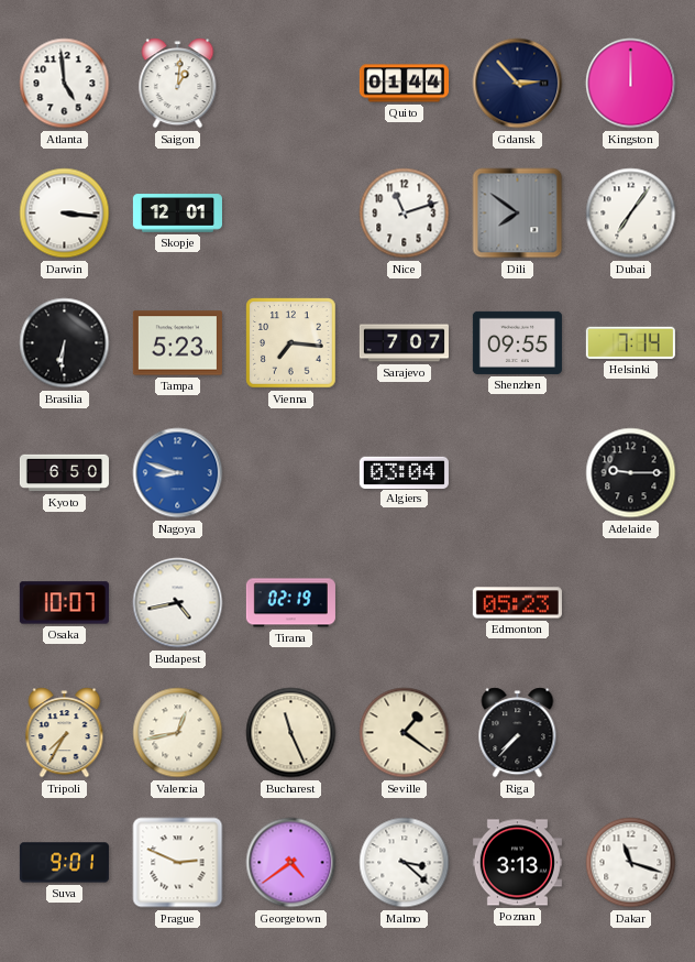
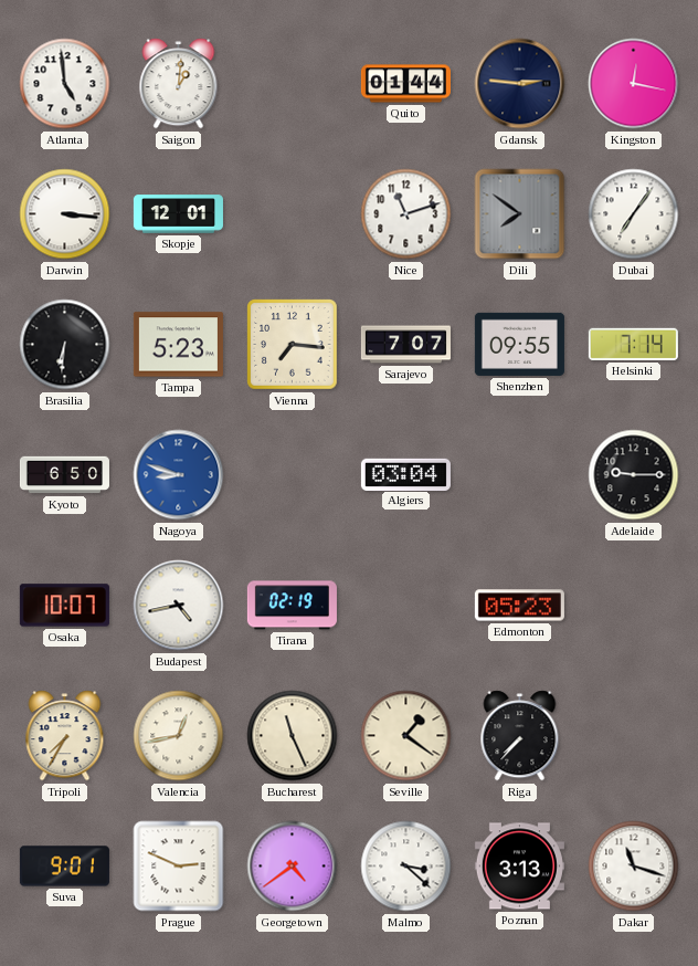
Gdansk: 2:53 -> 2:46
Kingston: 12:00 -> 12:17
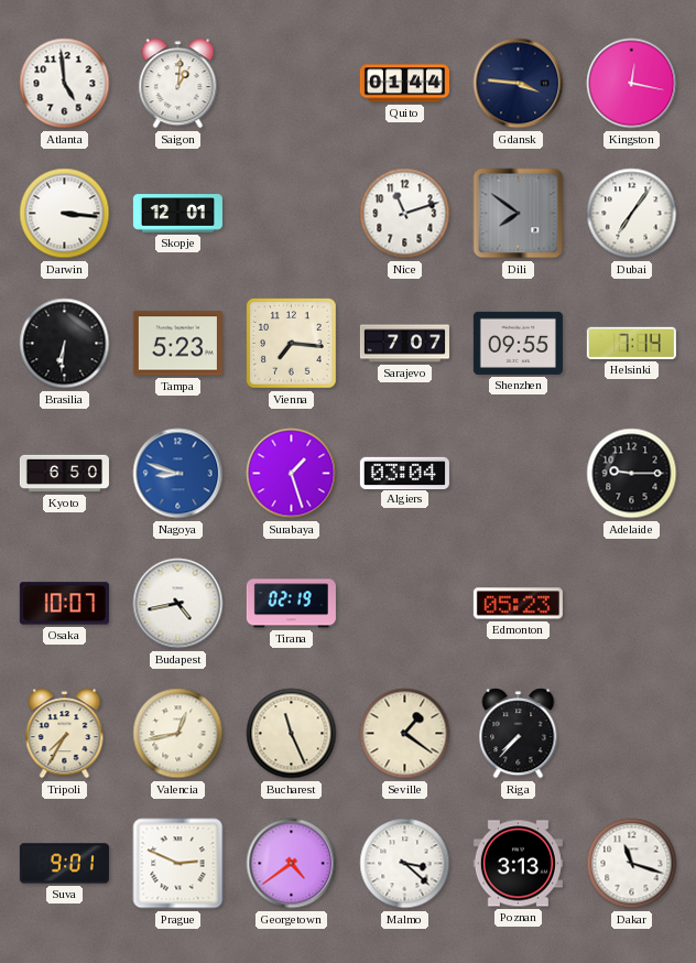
Gdansk: 2:46 -> 3:46
Surabaya: none -> 1:27
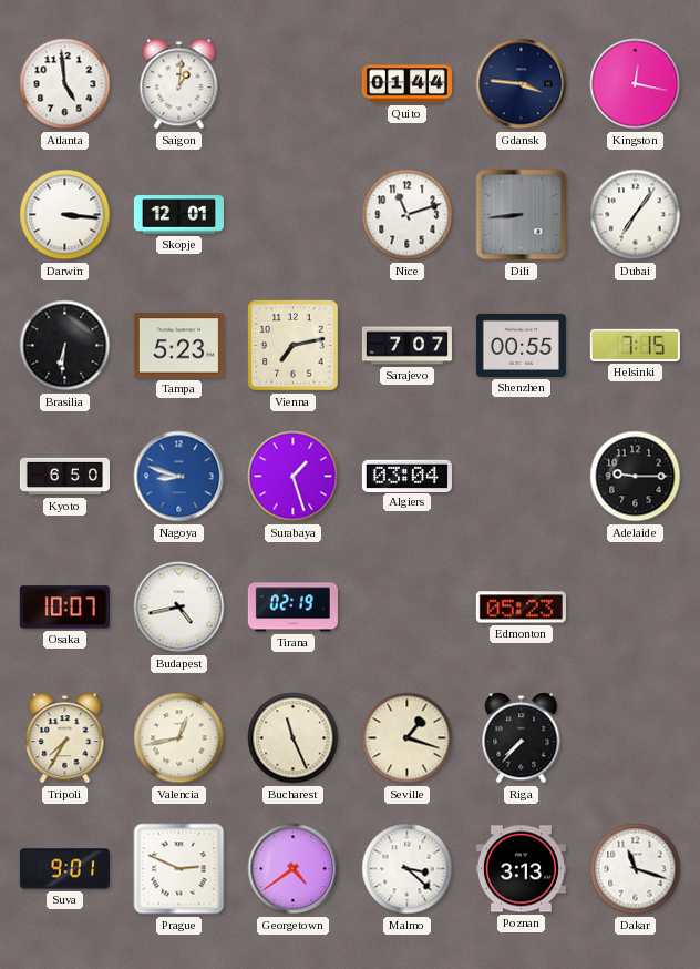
Dili: 7:51 -> 8:44
Vienna: 7:16 -> 7:13
Shenzhen: 09:55 -> 00:55
Helsinki: 7:14 -> 7:15
Seville: 1:21 -> 1:18
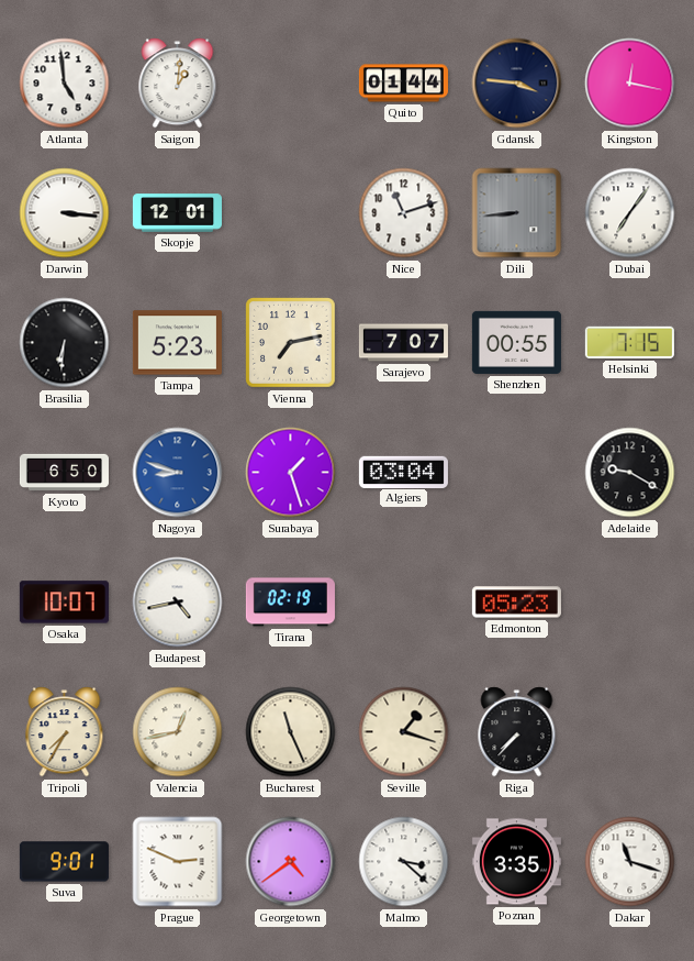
Adelaide: 9:15 -> 9:20
Poznan: 3:13 -> 3:35
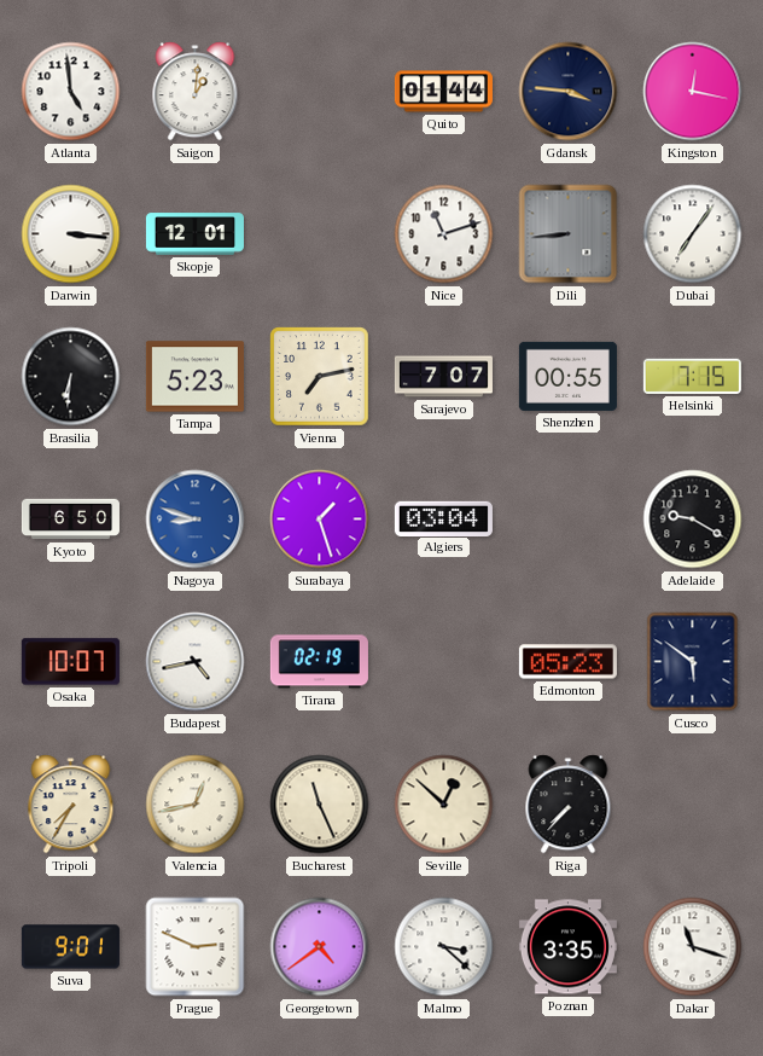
Cusco: none -> 5:51
Seville: 1:18 -> 12:52
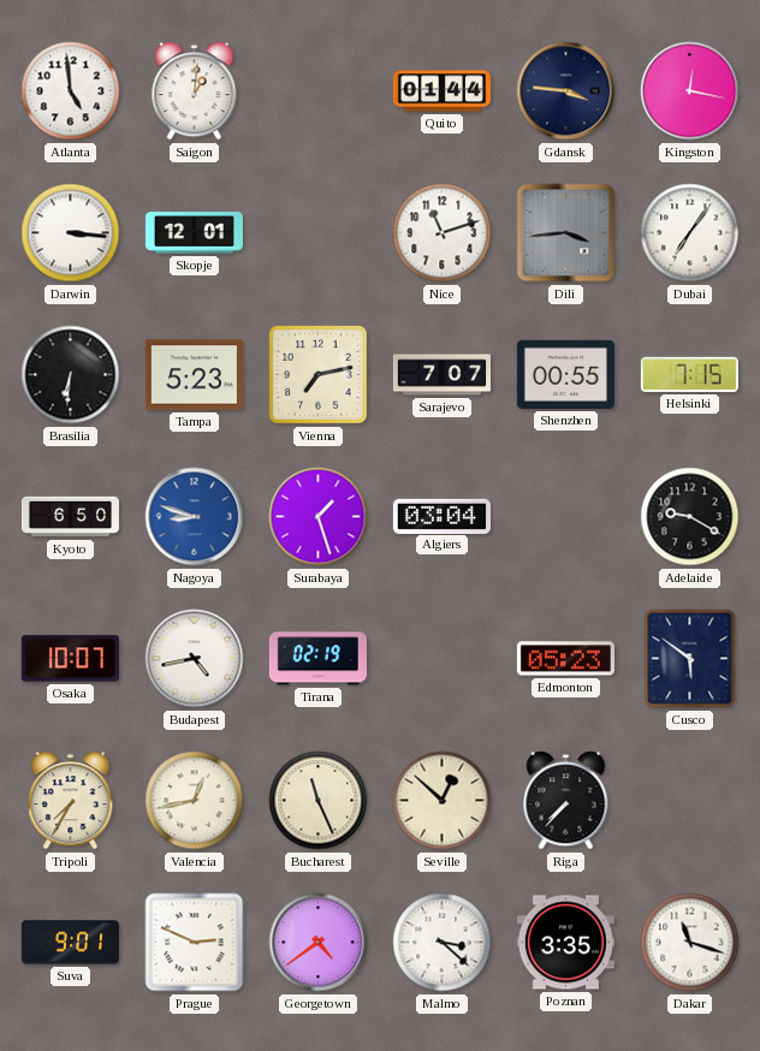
Dili: 8:44 -> 3:44
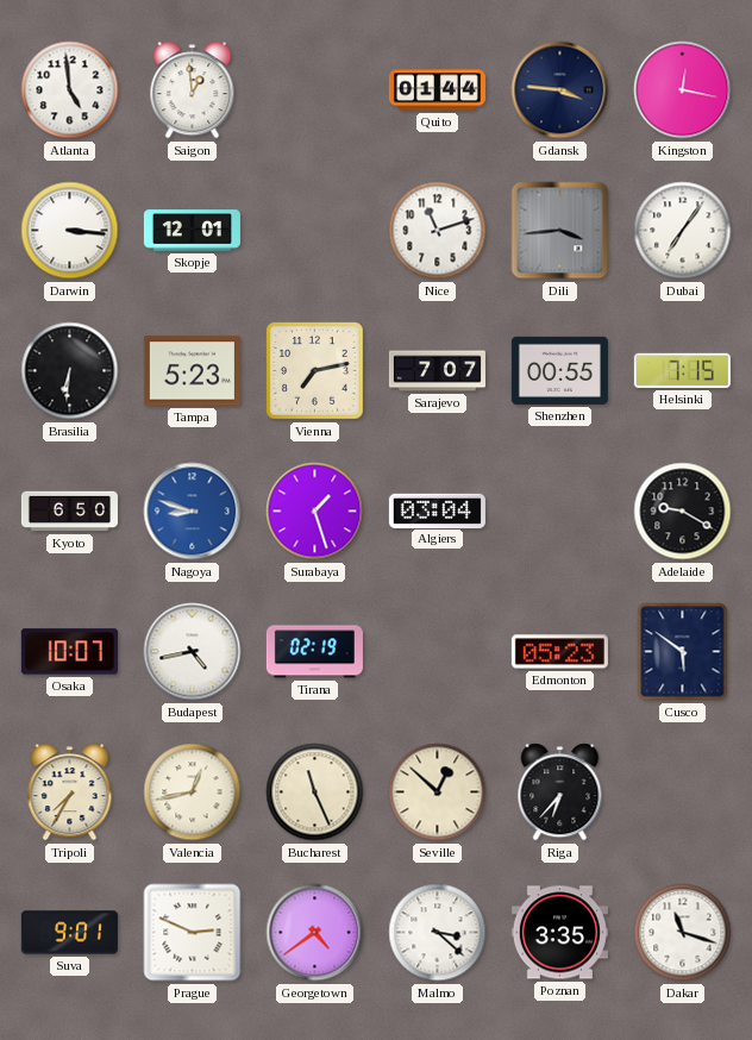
Saigon: 1:01 -> 12:59
Riga: 7:37 -> 6:37
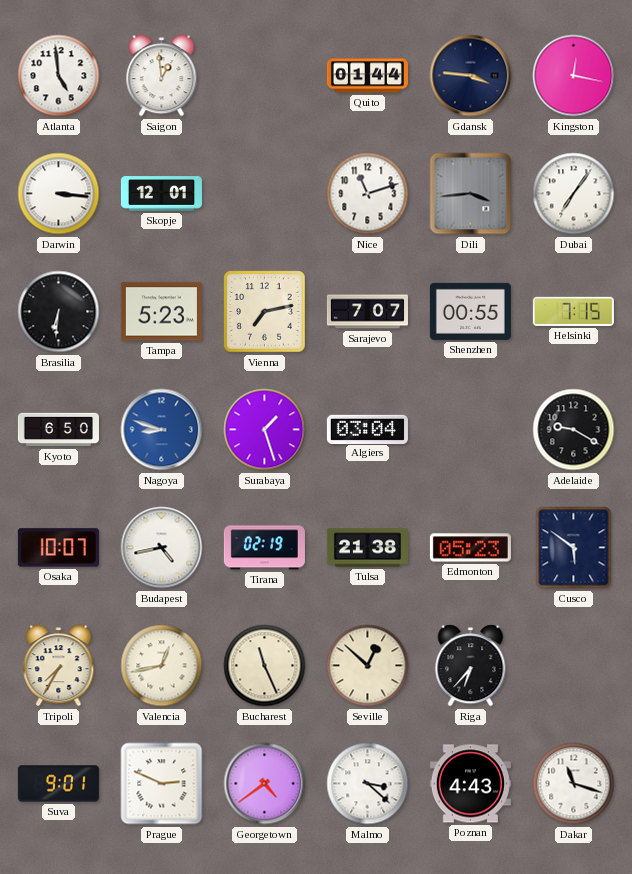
Tulsa: none -> 21:38
Poznan: 3:35 -> 4:43
